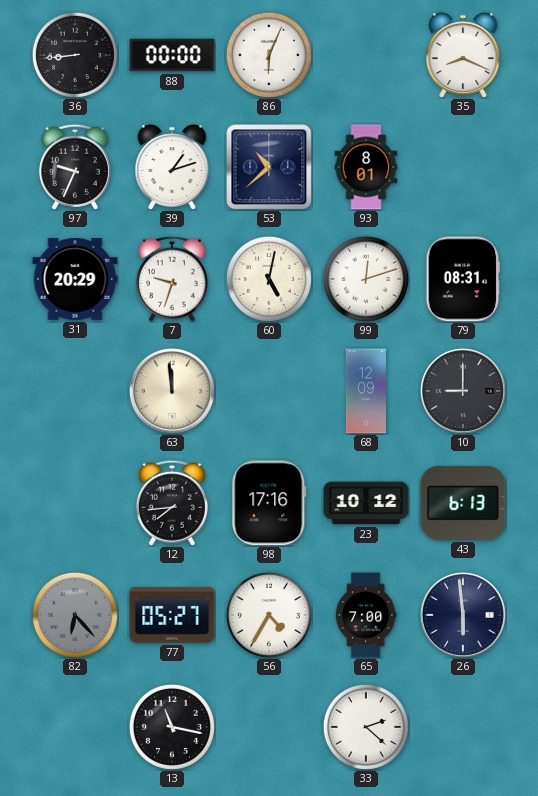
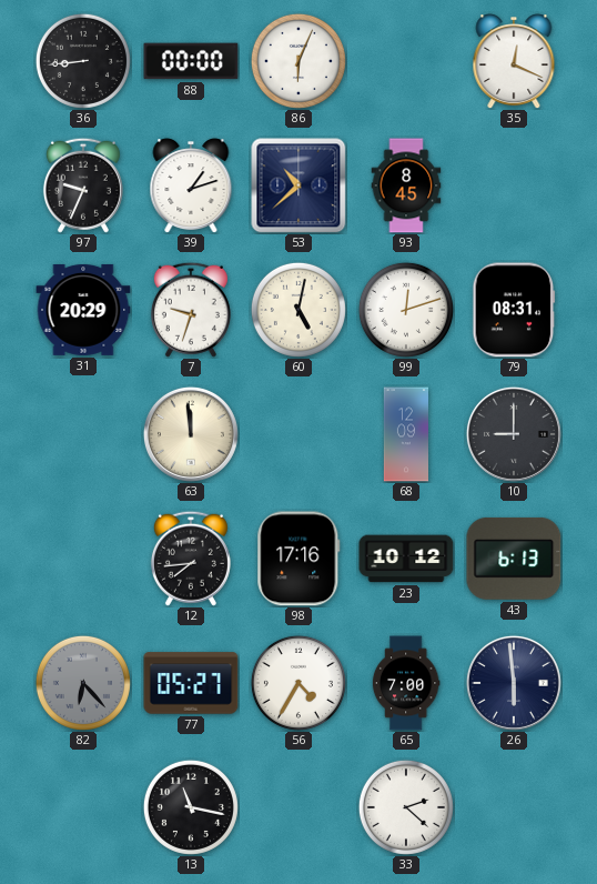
35: 8:19 -> 12:19
93: 8:01 -> 8:45
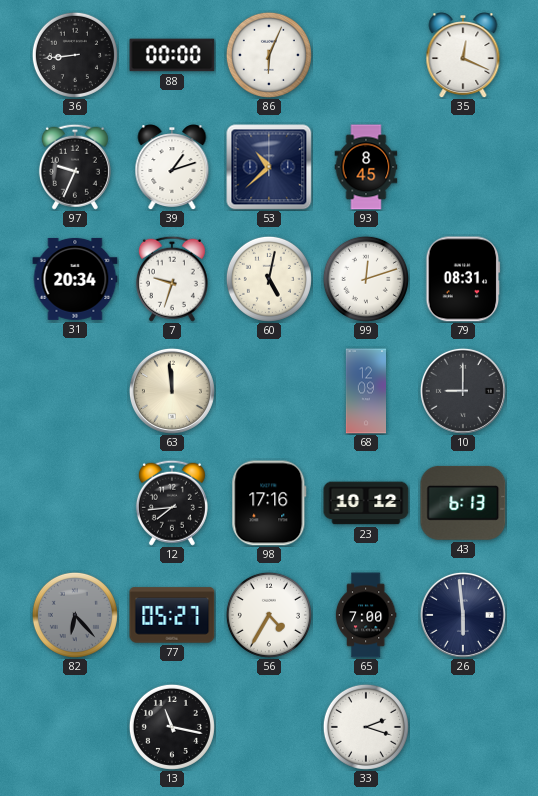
31: 20:29 -> 20:34
33: 2:22 -> 2:18
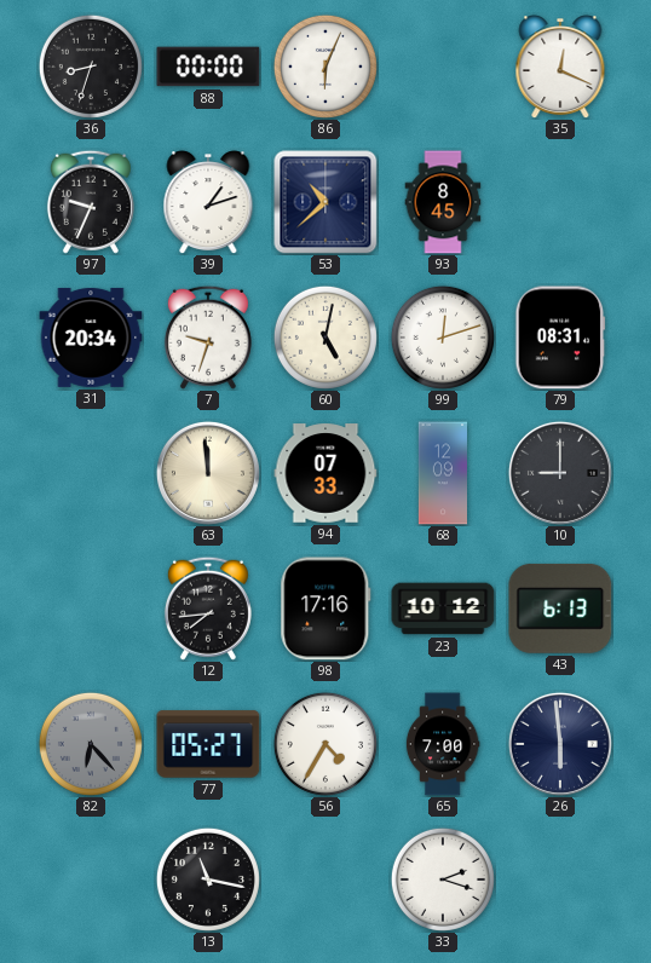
36: 8:44 -> 8:33
94: none -> 07:33
